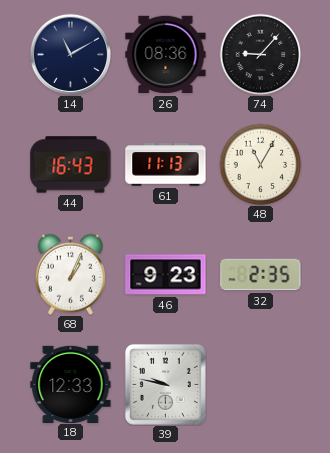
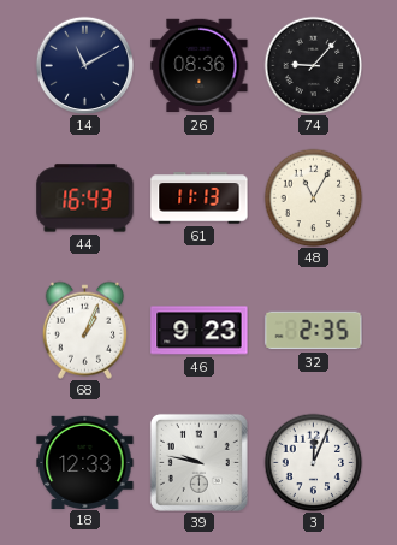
3: none -> 12:04
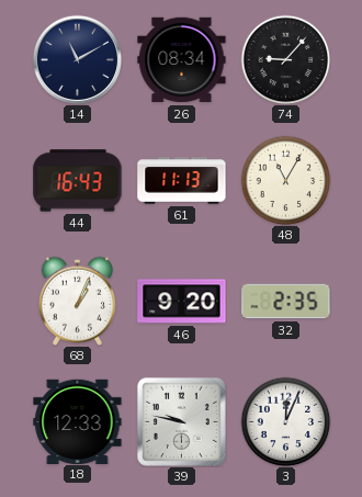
26: 08:36 -> 08:34
46: 9:23 -> 9:20
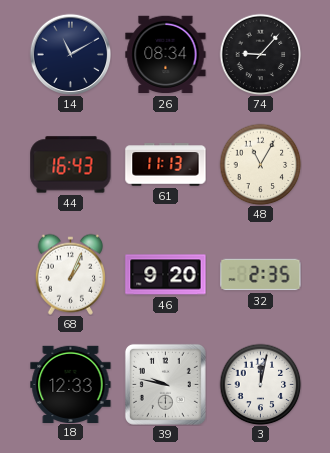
3: 12:04 -> 12:02
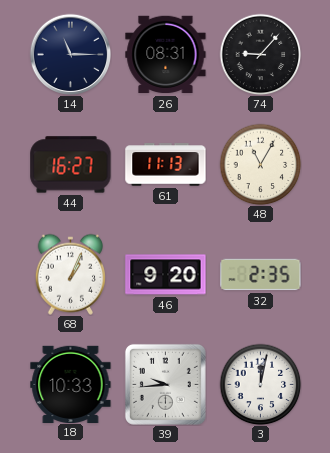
14: 11:10 -> 11:15
26: 08:34 -> 08:31
44: 16:43 -> 16:27
18: 12:33 -> 10:33
39: 9:47 -> 9:44
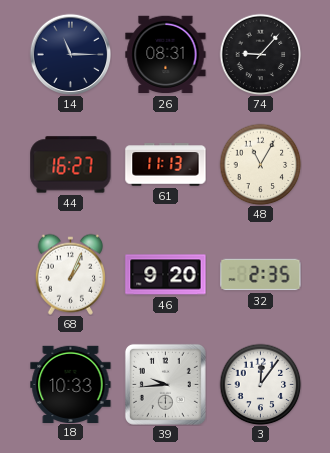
3: 12:02 -> 12:06
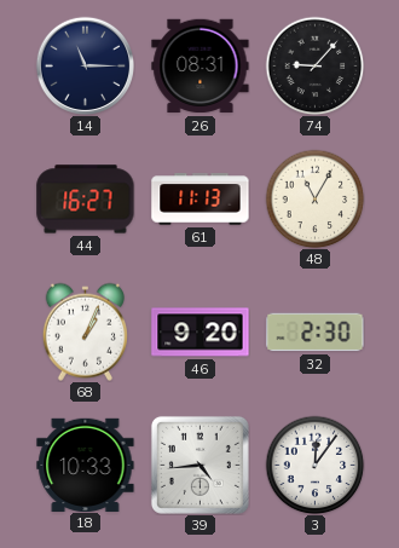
32: 2:35 -> 2:30
39: 9:44 -> 4:44
